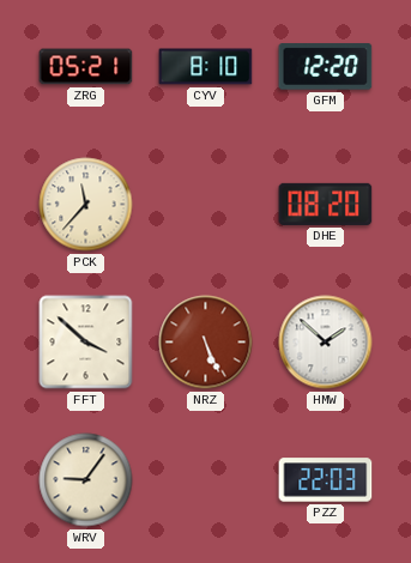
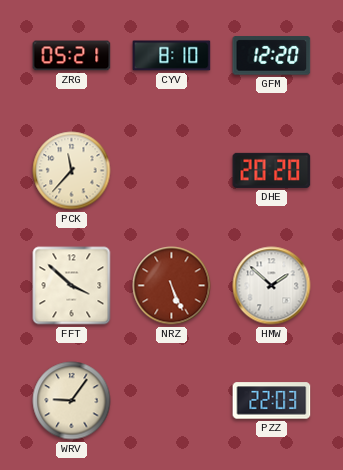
DHE: 08:20 -> 20:20
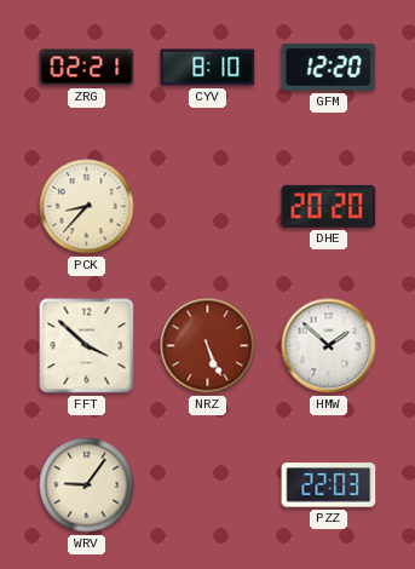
ZRG: 05:21 -> 02:21
PCK: 11:37 -> 8:37
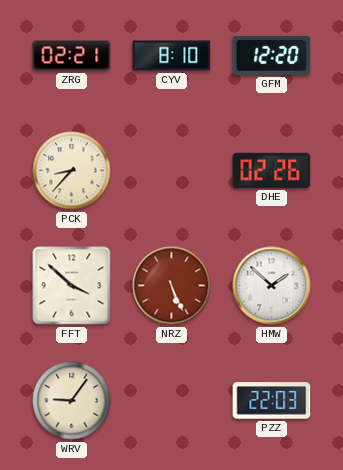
DHE: 20:20 -> 02:26
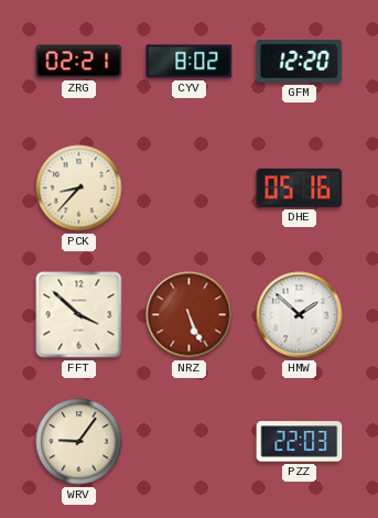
CYV: 8:10 -> 8:02
DHE: 02:26 -> 05:16
